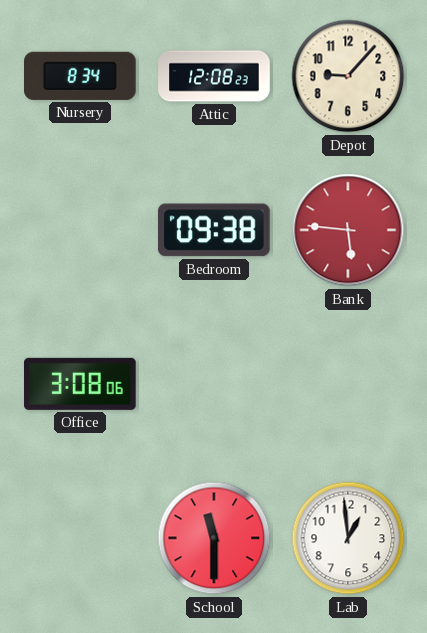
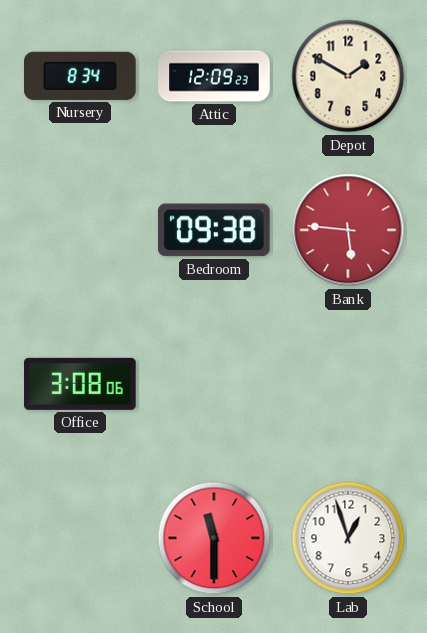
Attic: 12:08 -> 12:09
Depot: 9:07 -> 1:50
Lab: 12:59 -> 12:57
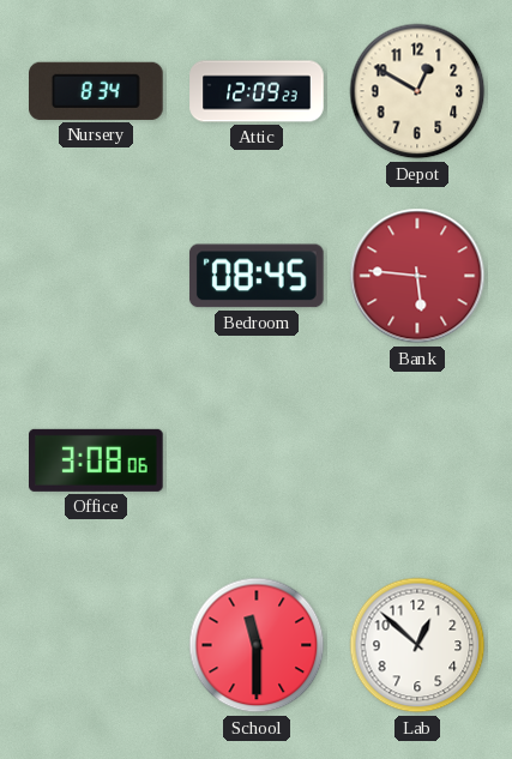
Depot: 1:50 -> 12:50
Bedroom: 09:38 -> 08:45
Lab: 12:57 -> 12:52
